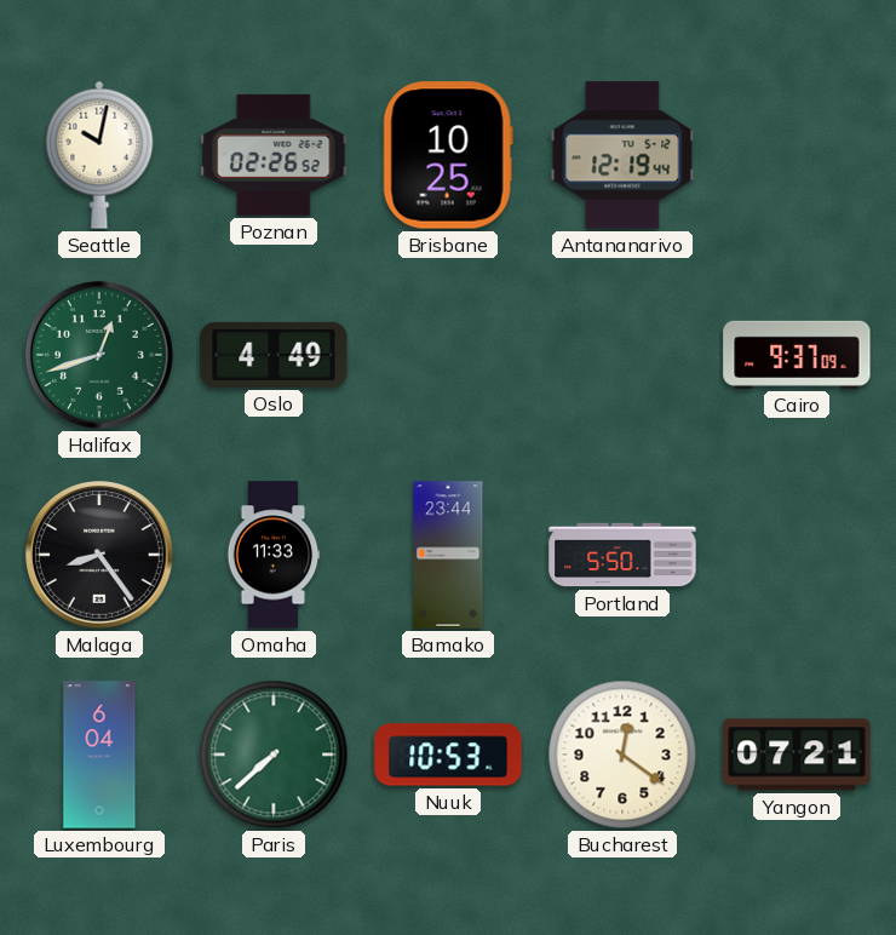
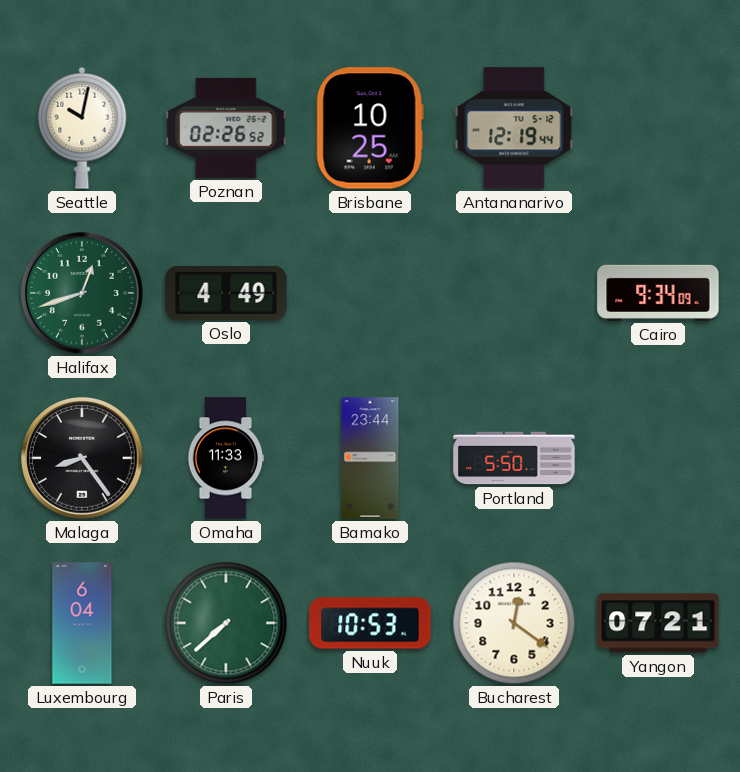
Cairo: 9:37 -> 9:34
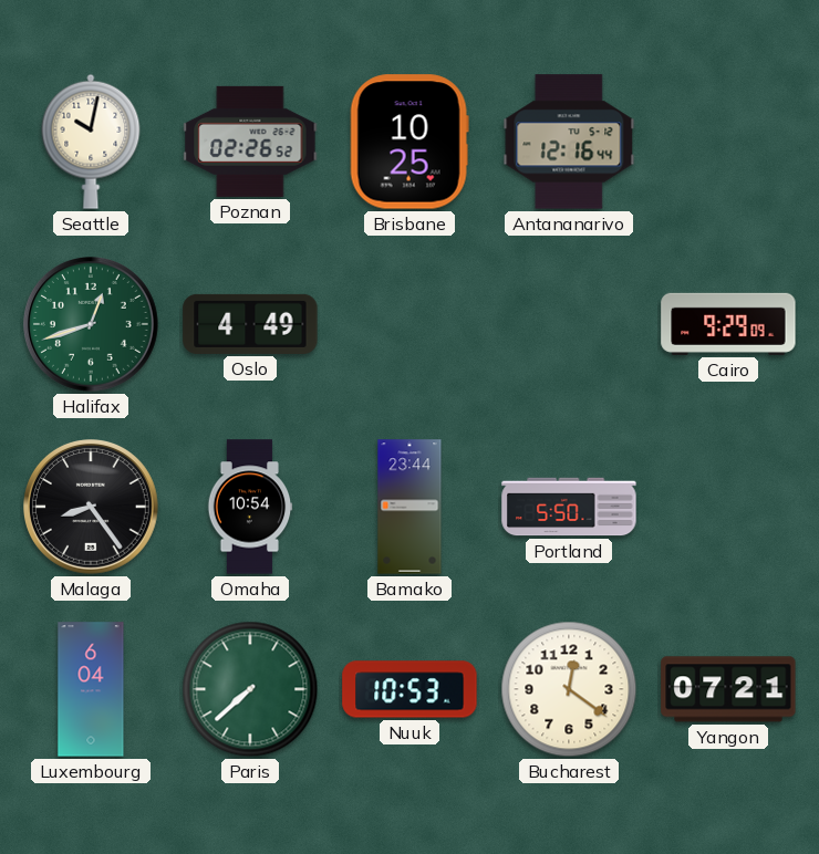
Antananarivo: 12:19 -> 12:16
Cairo: 9:34 -> 9:29
Omaha: 11:33 -> 10:54
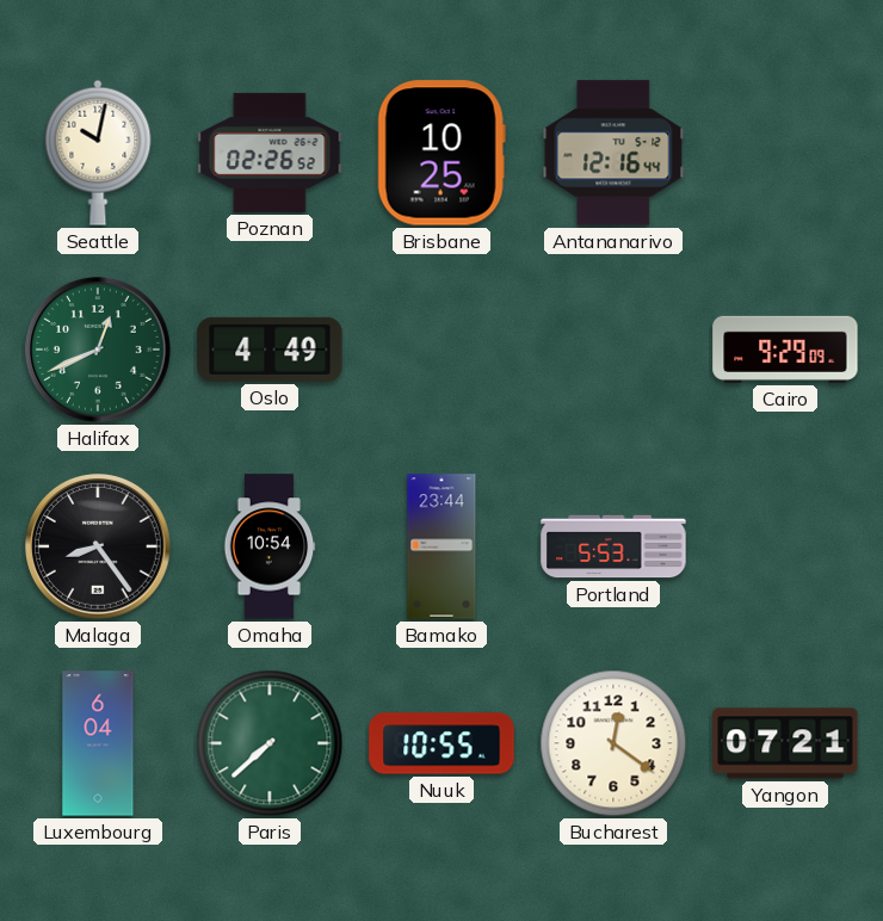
Halifax: 12:42 -> 12:41
Portland: 5:50 -> 5:53
Nuuk: 10:53 -> 10:55
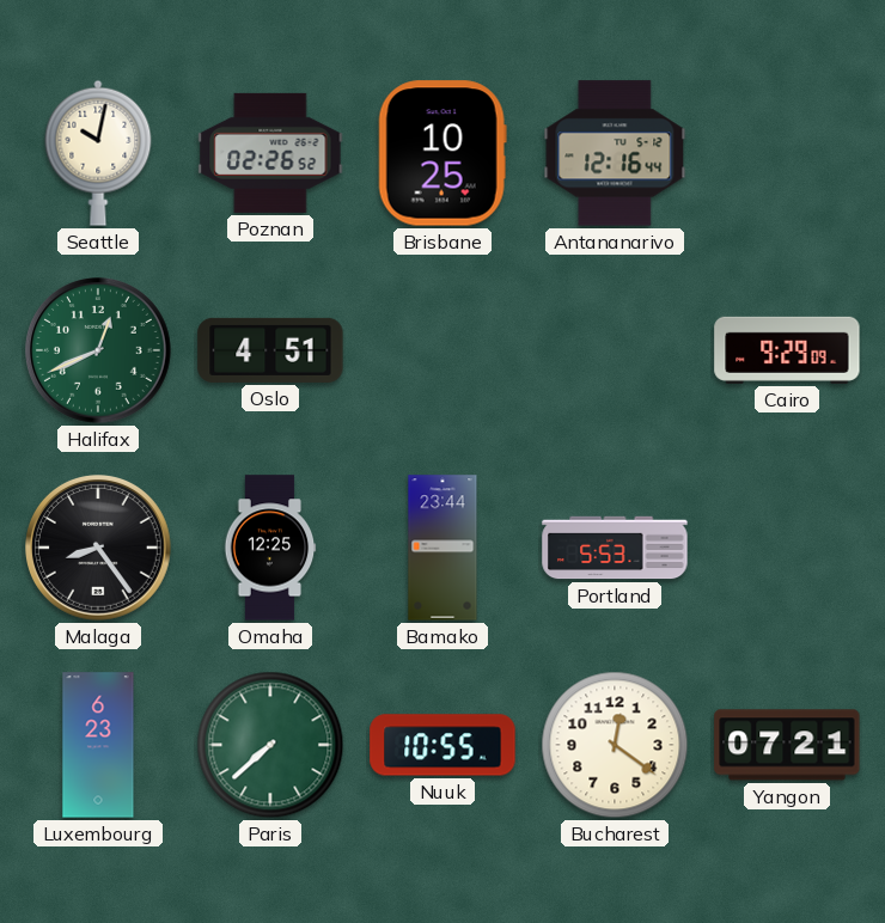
Oslo: 4:49 -> 4:51
Omaha: 10:54 -> 12:25
Luxembourg: 6:04 -> 6:23
